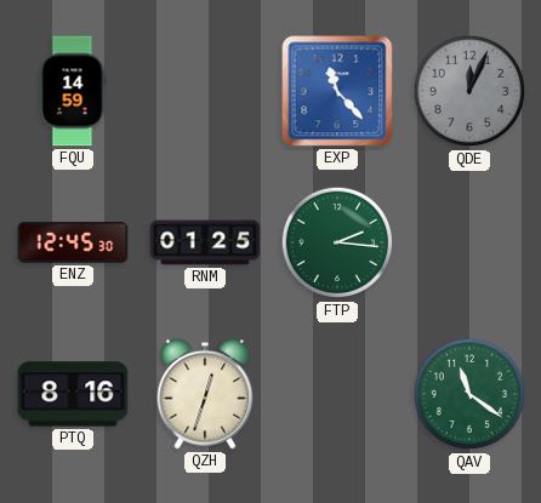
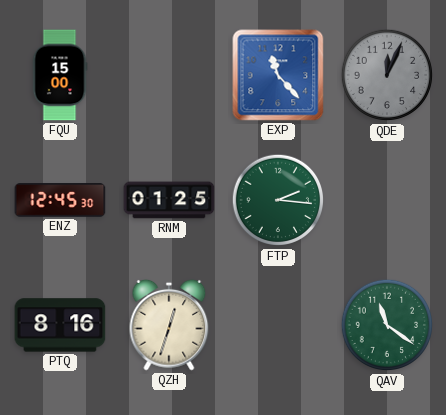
FQU: 14:59 -> 15:00
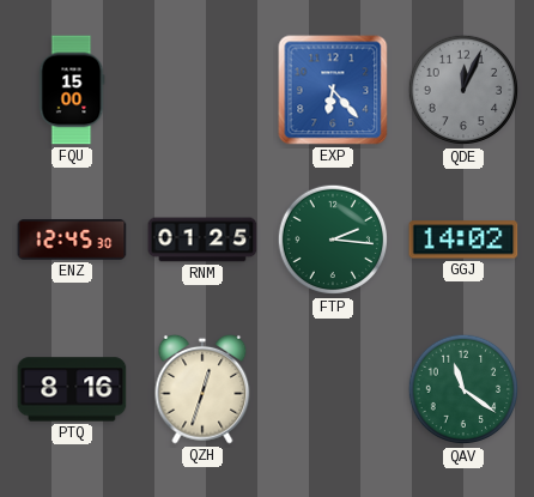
EXP: 11:23 -> 6:23
GGJ: none -> 14:02
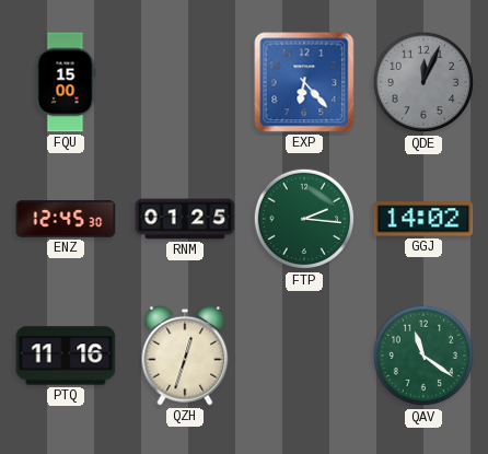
PTQ: 8:16 -> 11:16
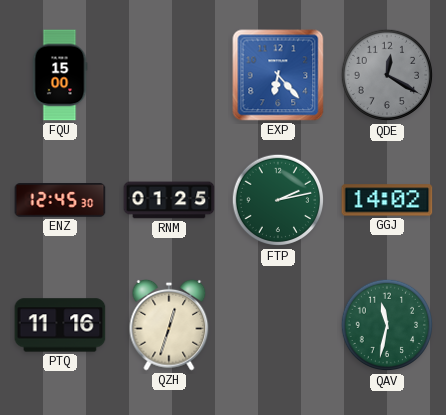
QDE: 12:04 -> 12:20
FTP: 2:16 -> 2:13
QAV: 11:21 -> 11:32
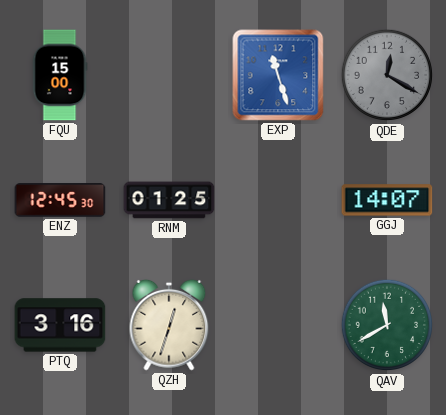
EXP: 6:23 -> 11:27
FTP: 2:13 -> none
GGJ: 14:02 -> 14:07
PTQ: 11:16 -> 3:16
QAV: 11:32 -> 11:40
